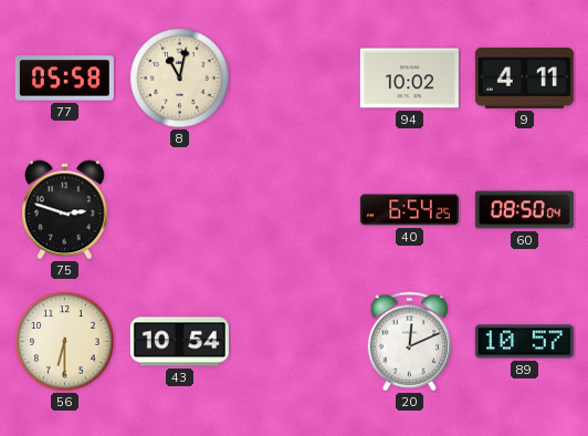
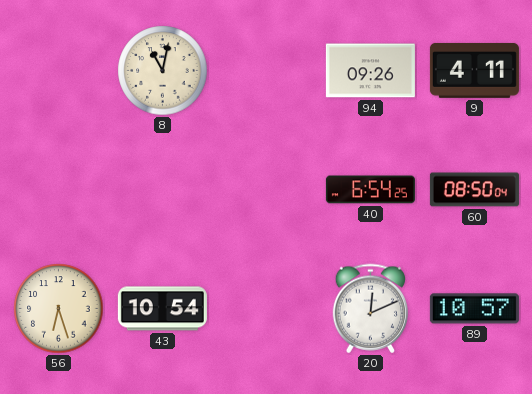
77: 05:58 -> none
94: 10:02 -> 09:26
75: 2:48 -> none
56: 6:30 -> 6:27
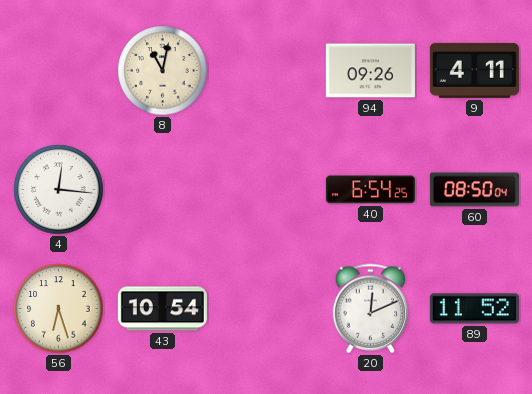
4: none -> 12:16
89: 10:57 -> 11:52
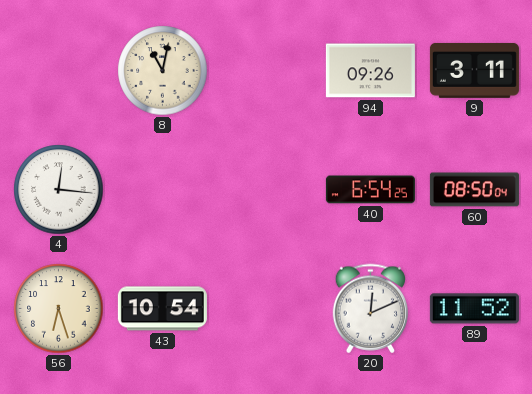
9: 4:11 -> 3:11
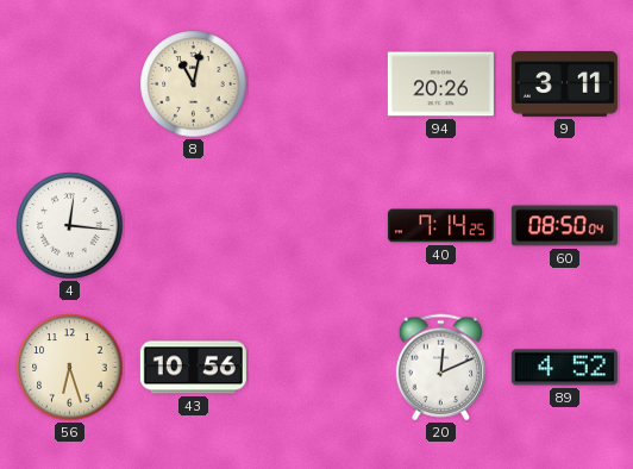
94: 09:26 -> 20:26
40: 6:54 -> 7:14
43: 10:54 -> 10:56
89: 11:52 -> 4:52
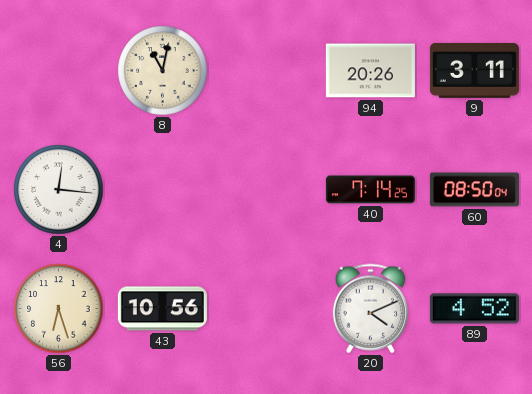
20: 12:11 -> 4:11
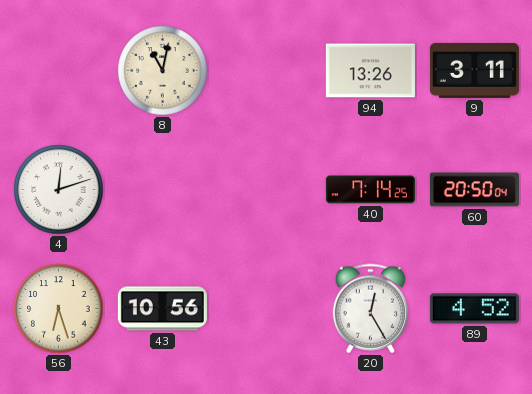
94: 20:26 -> 13:26
4: 12:16 -> 12:12
60: 08:50 -> 20:50
20: 4:11 -> 12:25
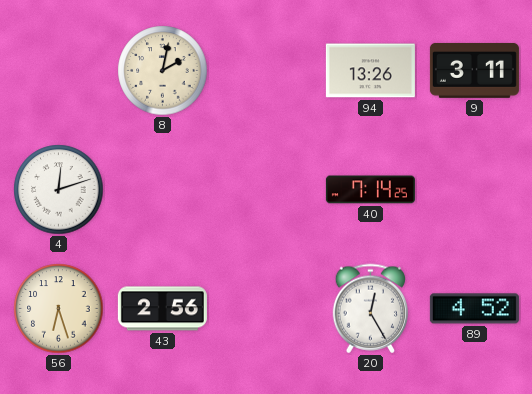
8: 11:02 -> 2:02
60: 20:50 -> none
43: 10:56 -> 2:56
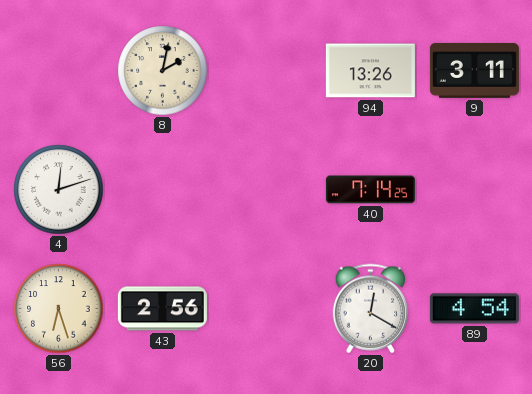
20: 12:25 -> 12:20
89: 4:52 -> 4:54
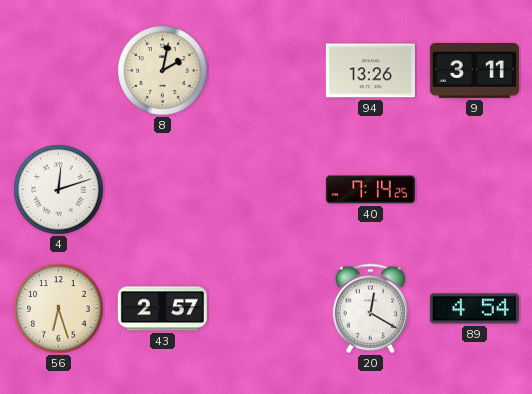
43: 2:56 -> 2:57
